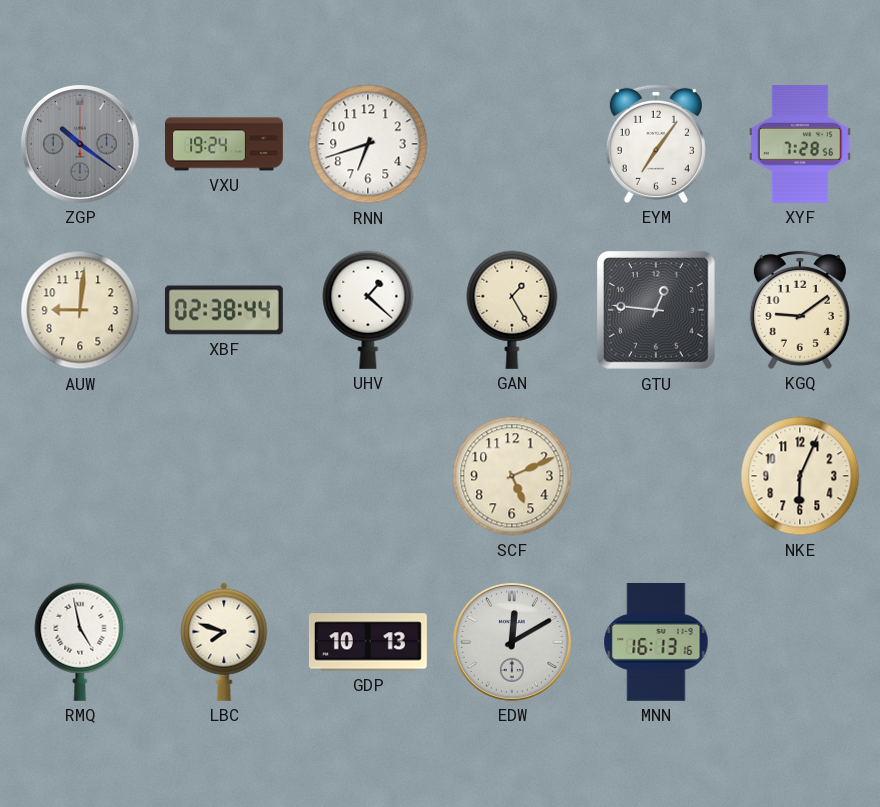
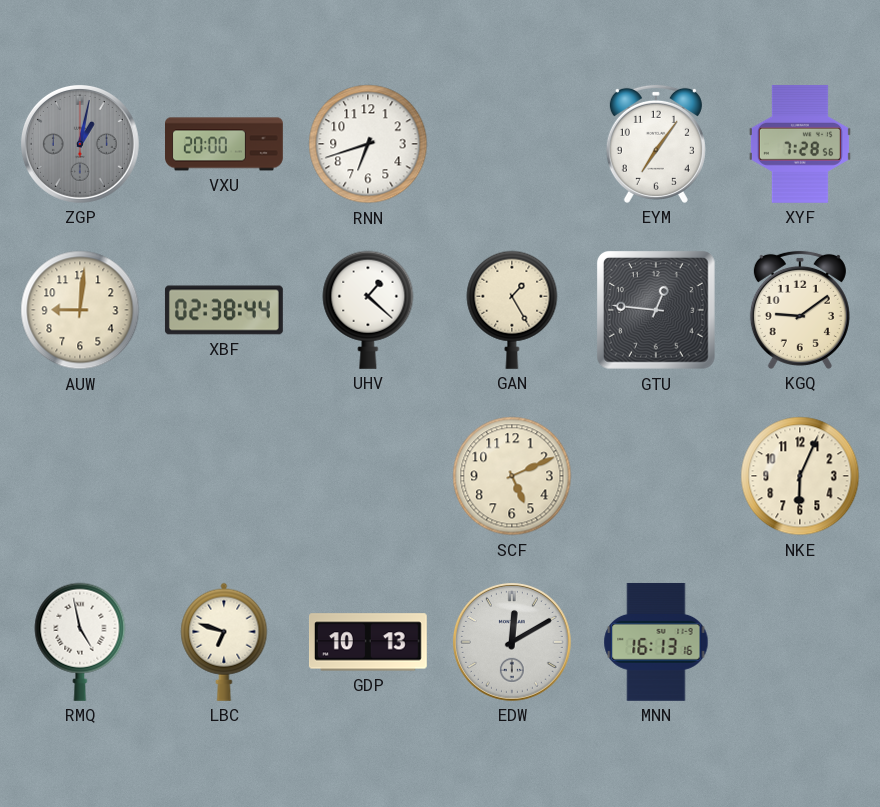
ZGP: 10:21 -> 1:02
VXU: 19:24 -> 20:00
LBC: 7:48 -> 6:48
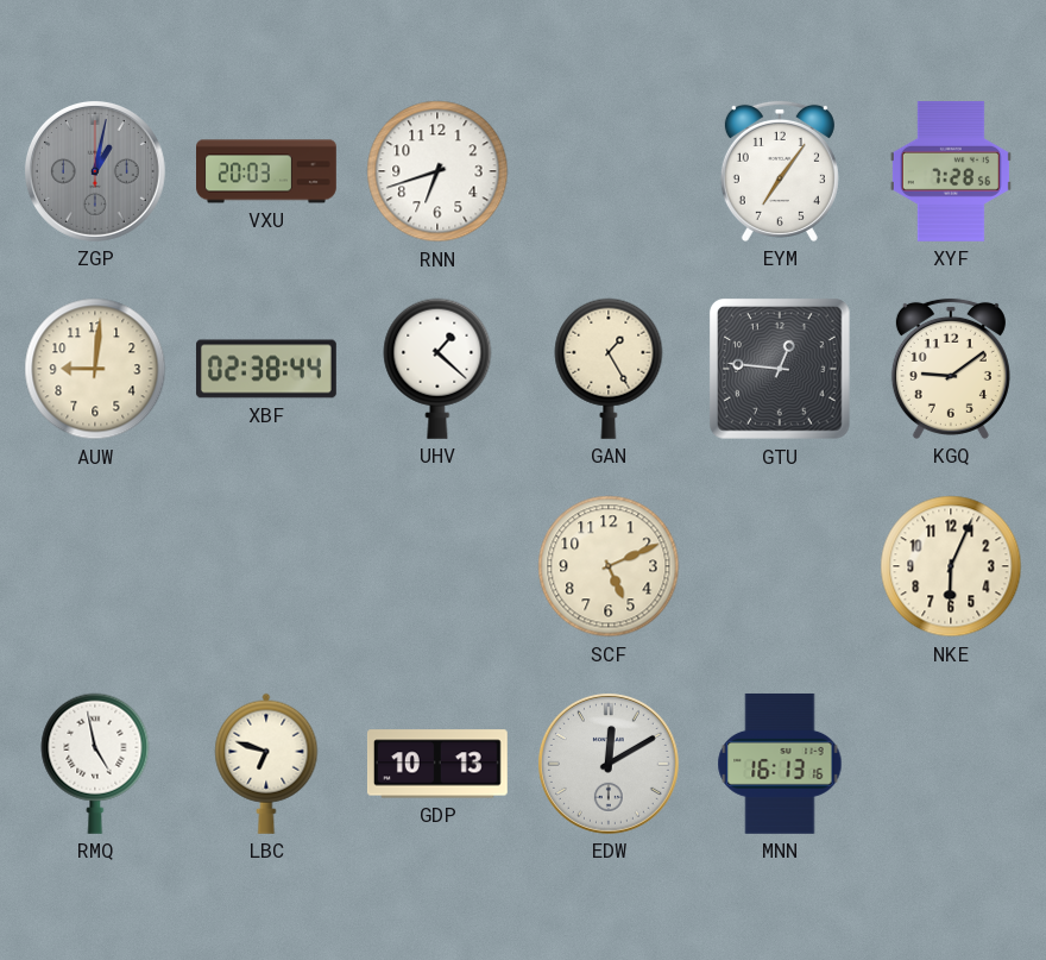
VXU: 20:00 -> 20:03
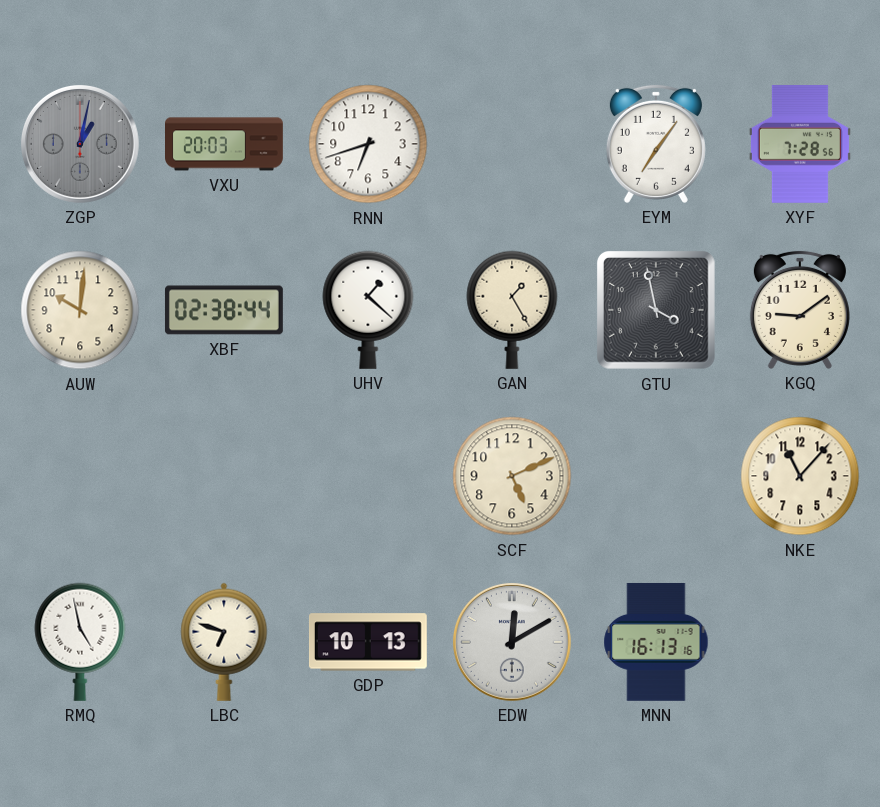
AUW: 9:01 -> 10:01
GTU: 12:46 -> 3:58
NKE: 6:04 -> 11:07
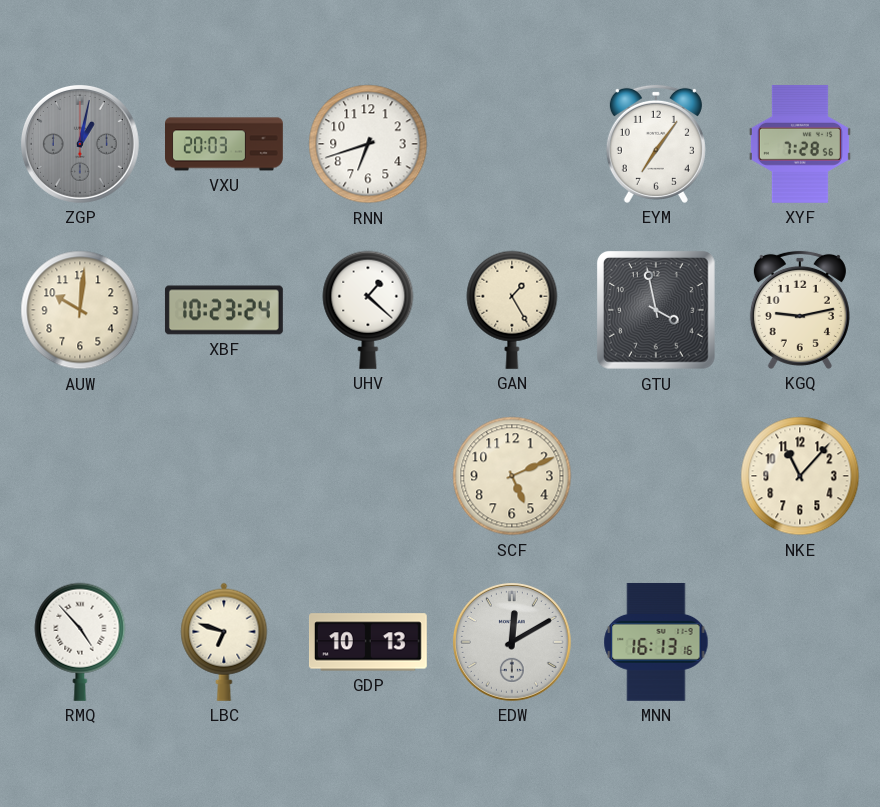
XBF: 02:38 -> 10:23
KGQ: 9:09 -> 9:13
RMQ: 4:58 -> 4:53
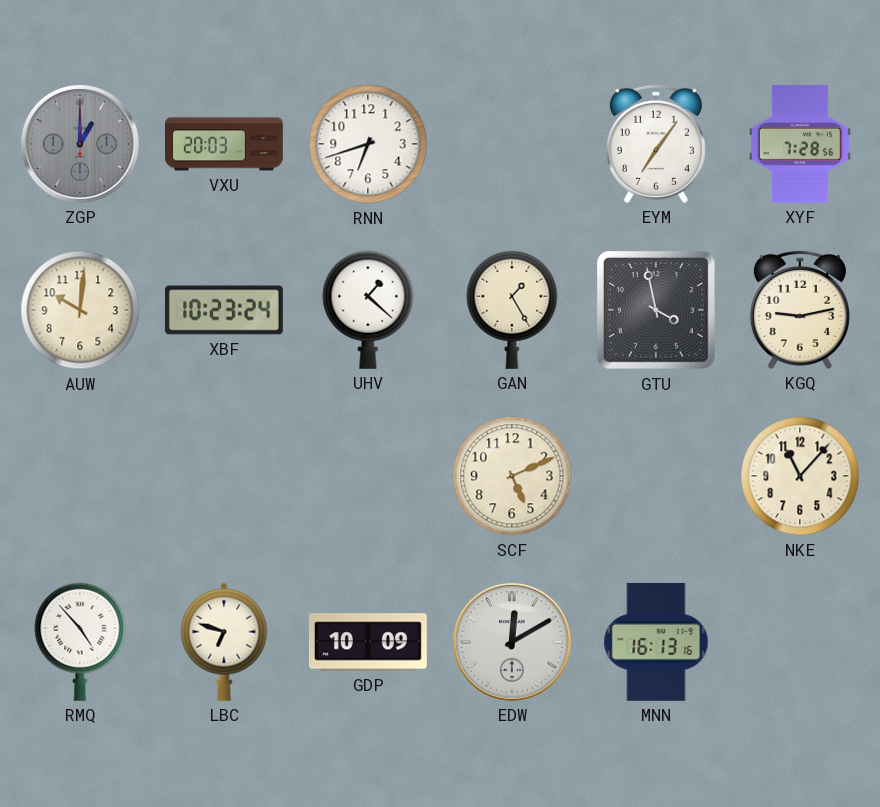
ZGP: 1:02 -> 1:00
GDP: 10:13 -> 10:09
